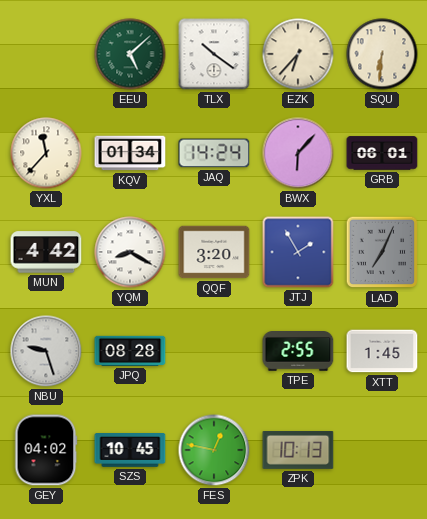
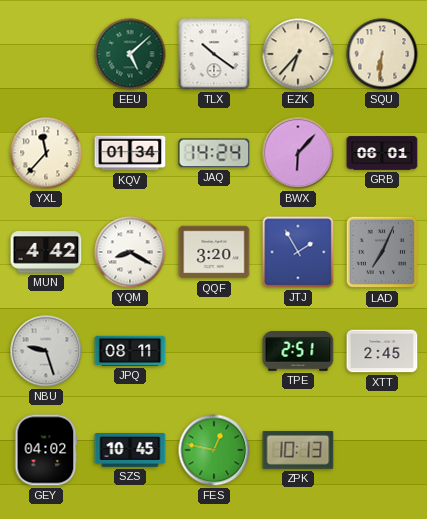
JPQ: 08:28 -> 08:11
TPE: 2:55 -> 2:51
XTT: 1:45 -> 2:45
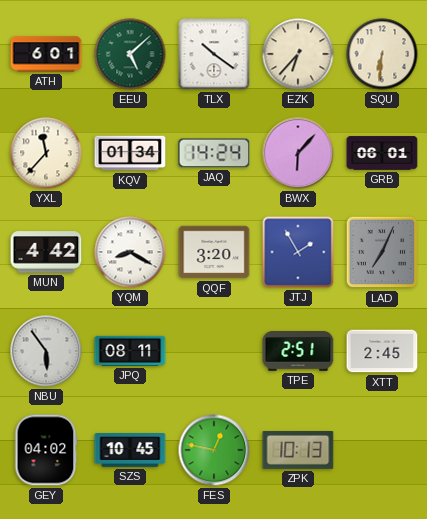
ATH: none -> 6:01
NBU: 9:27 -> 5:54
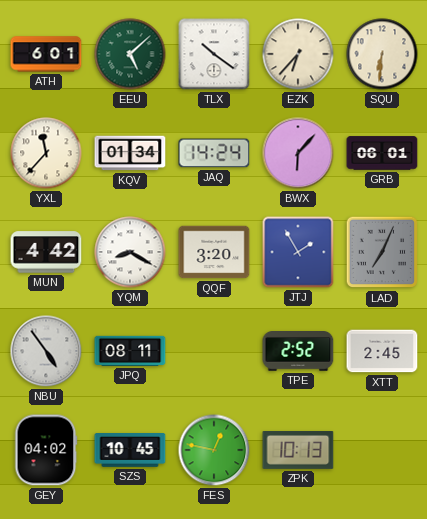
NBU: 5:54 -> 4:54
TPE: 2:51 -> 2:52
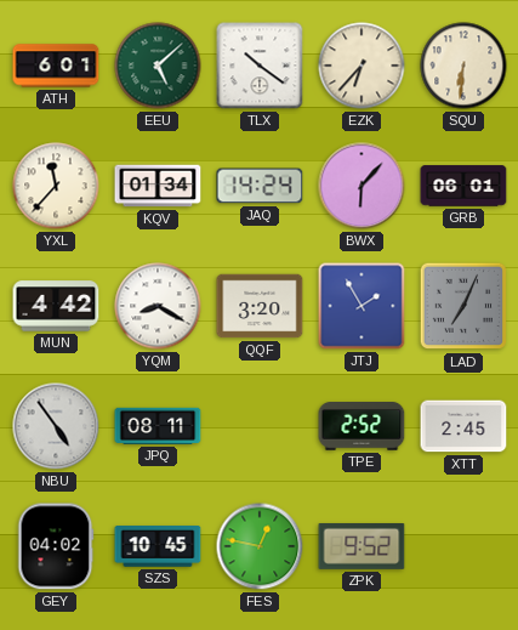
ZPK: 10:13 -> 9:52
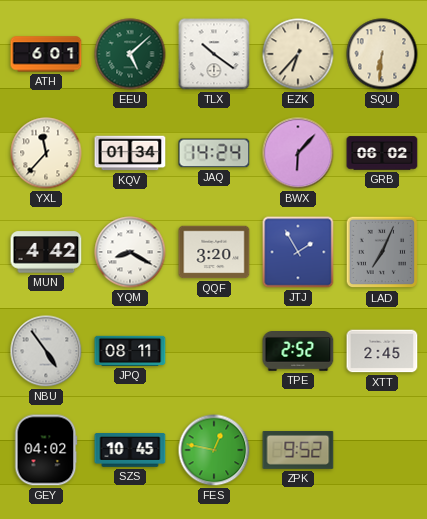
GRB: 06:01 -> 06:02
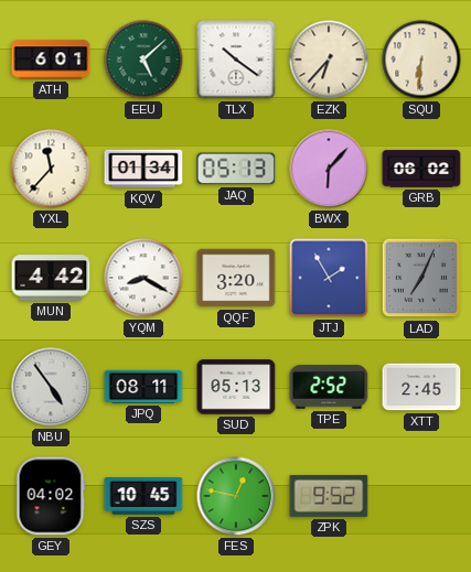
JAQ: 14:24 -> 05:13
SUD: none -> 05:13
